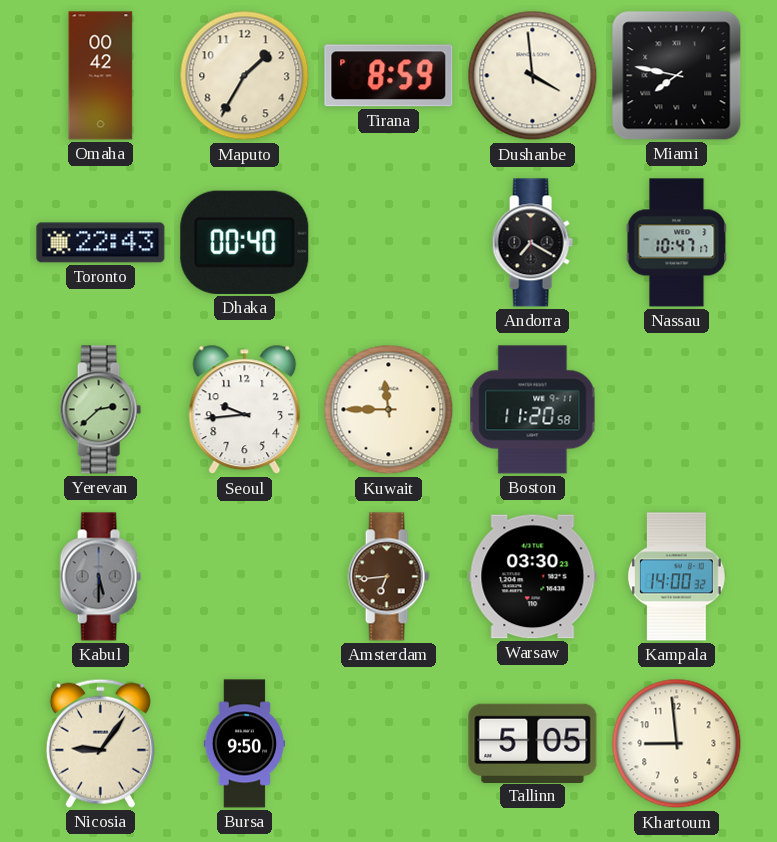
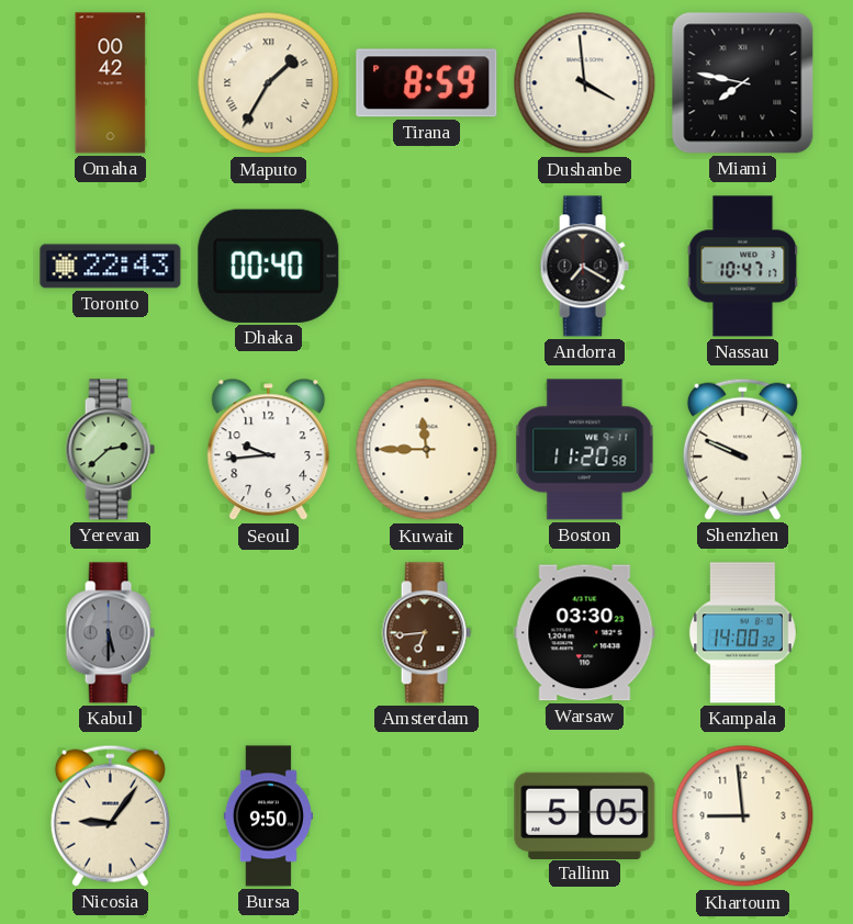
Maputo numerals: Arabic -> Roman
Shenzhen: none -> 9:49
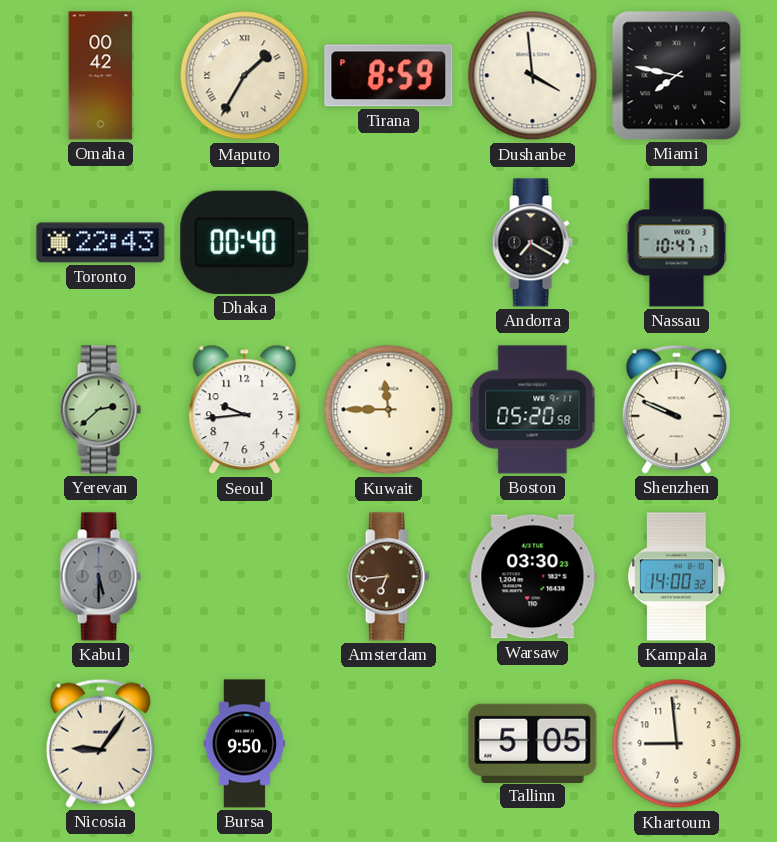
Boston: 11:20 -> 05:20
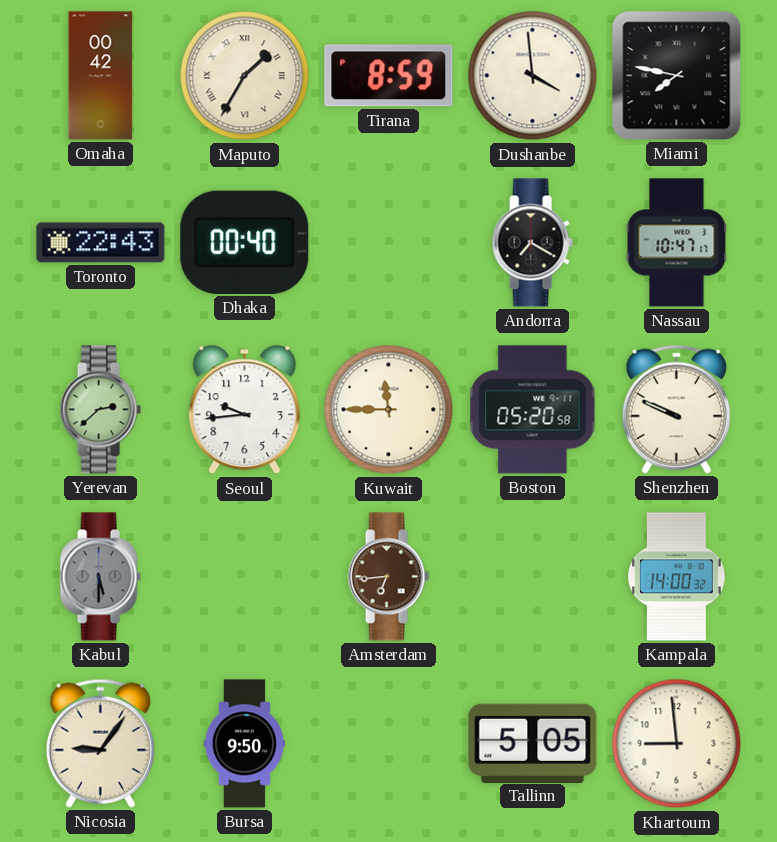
Warsaw: 03:30 -> none
